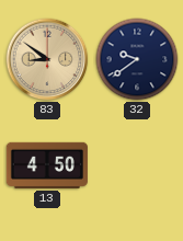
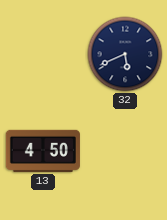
83: 8:51 -> none
32: 9:39 -> 5:41
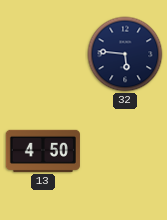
32: 5:41 -> 5:46
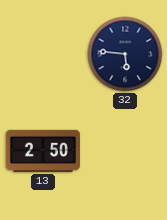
13: 4:50 -> 2:50
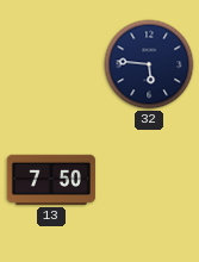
13: 2:50 -> 7:50
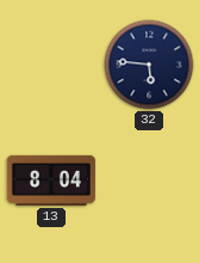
13: 7:50 -> 8:04
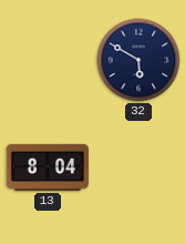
32: 5:46 -> 5:50
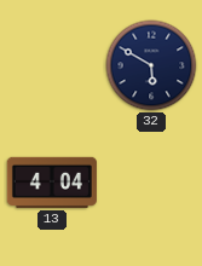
13: 8:04 -> 4:04
